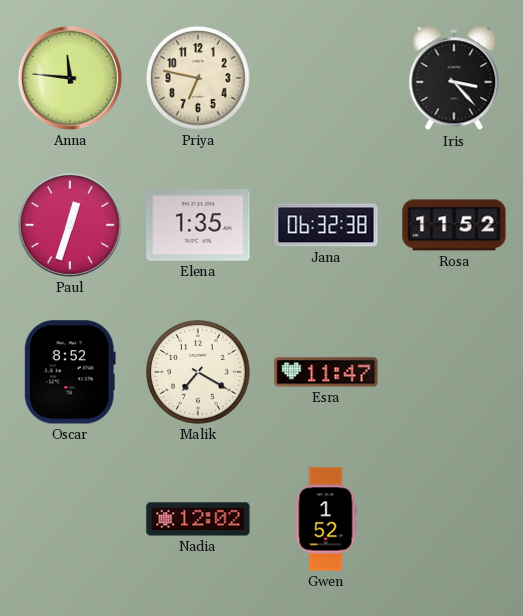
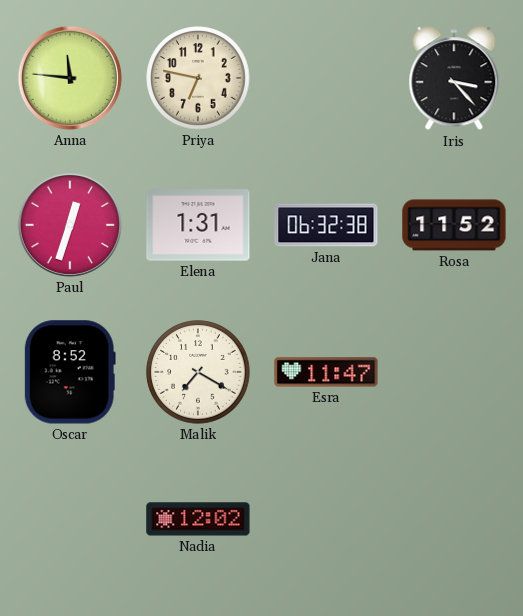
Elena: 1:35 -> 1:31
Gwen: 1:52 -> none
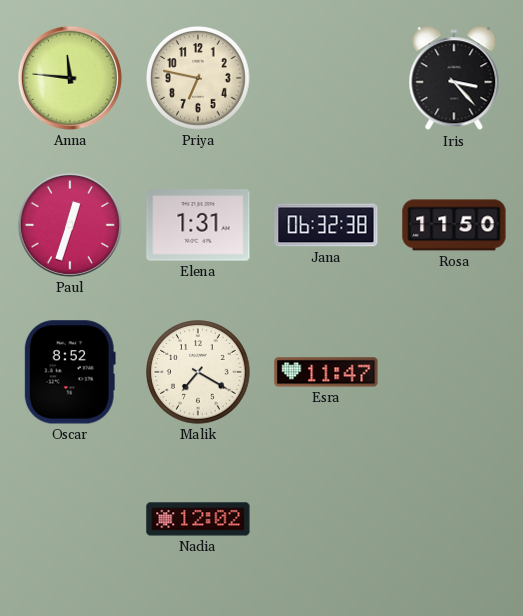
Rosa: 11:52 -> 11:50
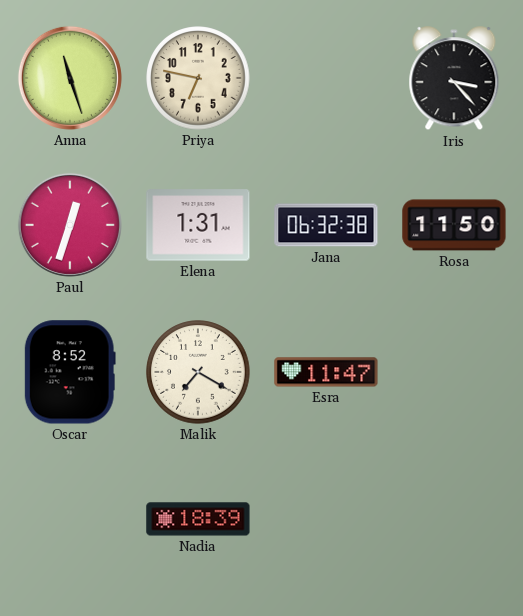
Anna: 11:46 -> 11:27
Nadia: 12:02 -> 18:39
